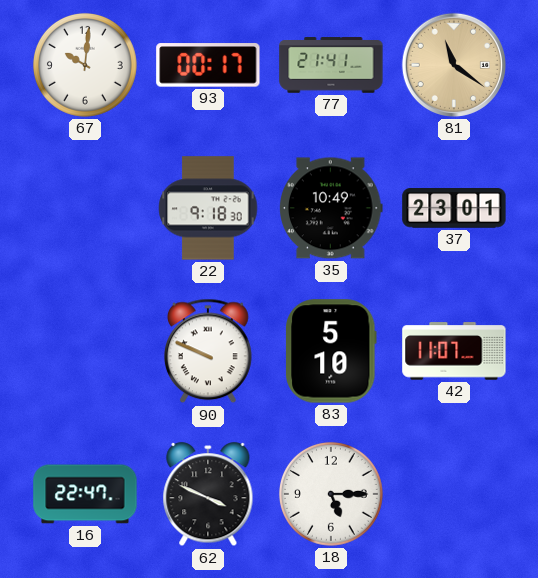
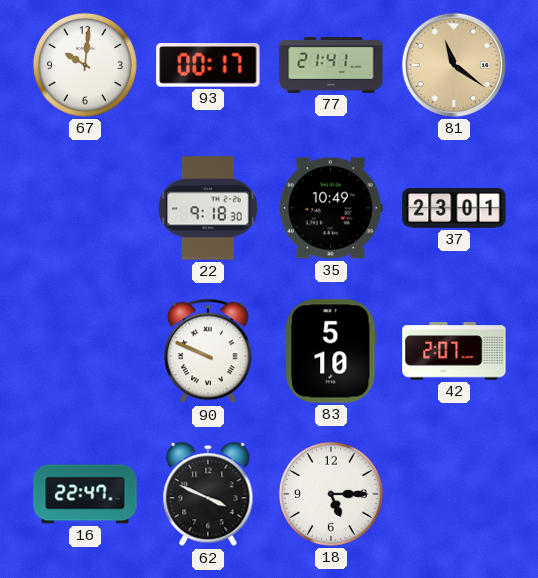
42: 11:07 -> 2:07
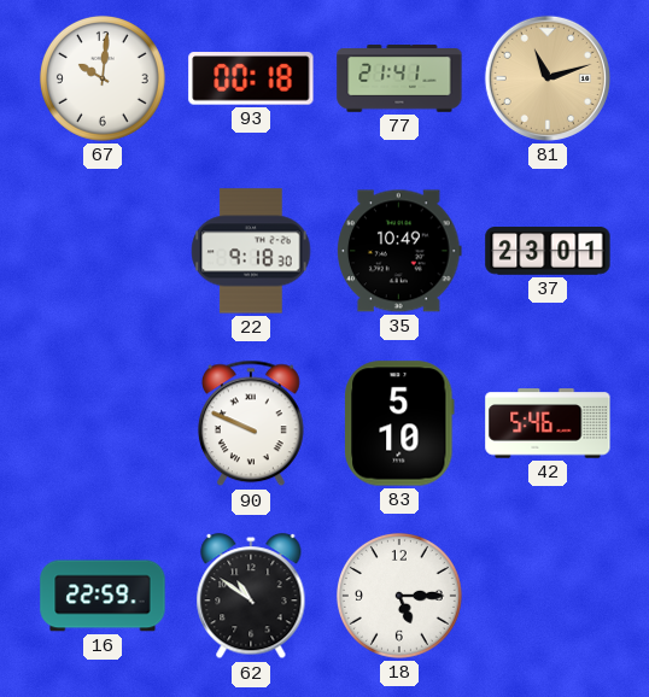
93: 00:17 -> 00:18
81: 11:21 -> 11:12
42: 2:07 -> 5:46
16: 22:47 -> 22:59
62: 3:49 -> 10:51
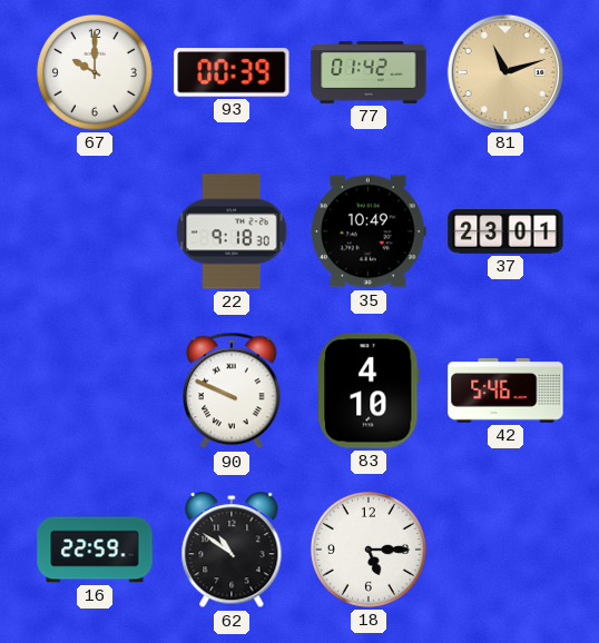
67: 10:01 -> 10:00
93: 00:18 -> 00:39
77: 21:41 -> 01:42
83: 5:10 -> 4:10
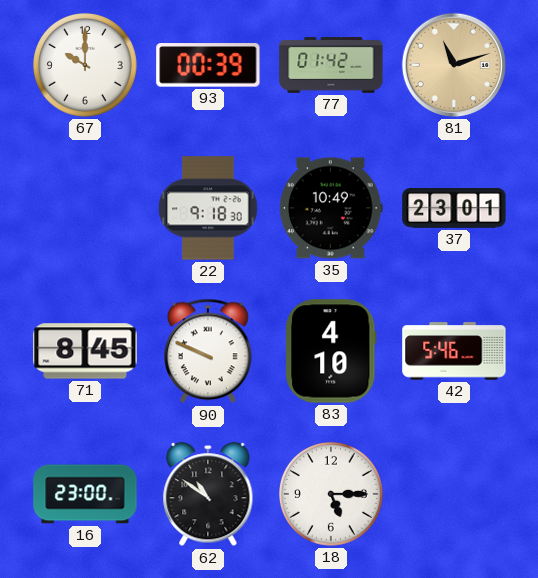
71: none -> 8:45
16: 22:59 -> 23:00
